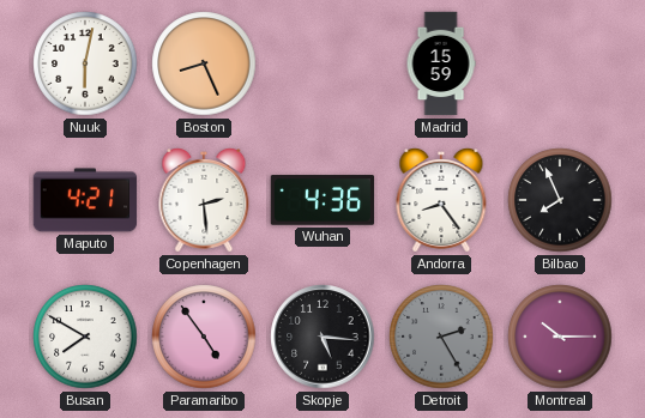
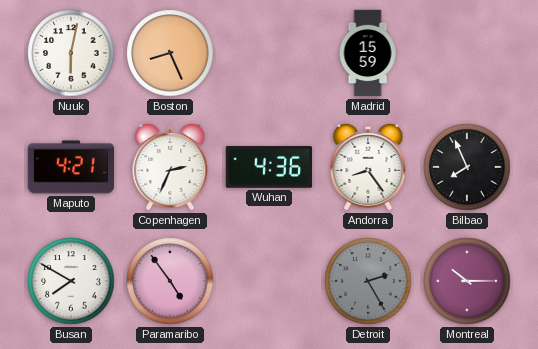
Copenhagen: 2:29 -> 2:34
Skopje: 5:16 -> none
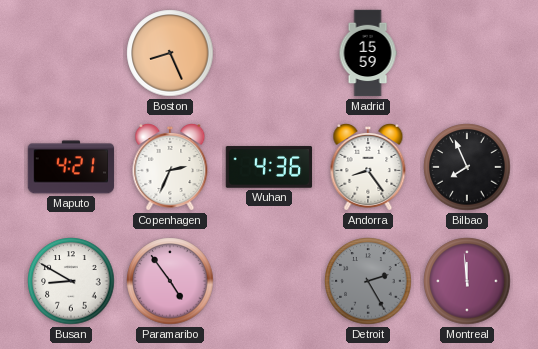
Nuuk: 6:02 -> none
Busan: 7:50 -> 8:50
Montreal: 10:15 -> 11:59
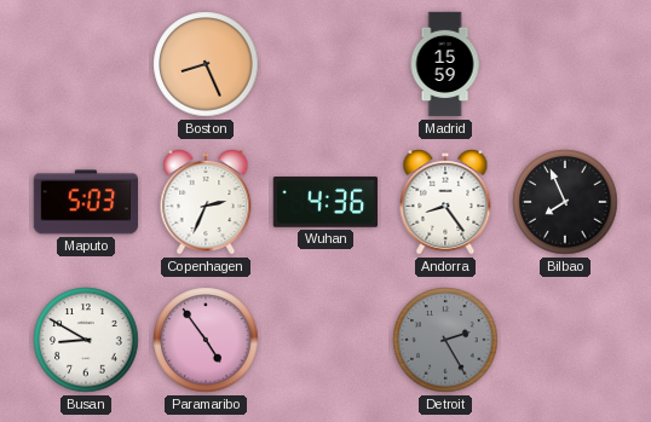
Maputo: 4:21 -> 5:03
Montreal: 11:59 -> none
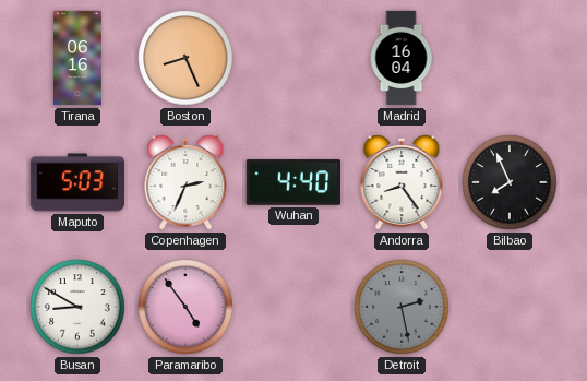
Tirana: none -> 06:16
Madrid: 15:59 -> 16:04
Wuhan: 4:36 -> 4:40
Detroit: 2:25 -> 2:28
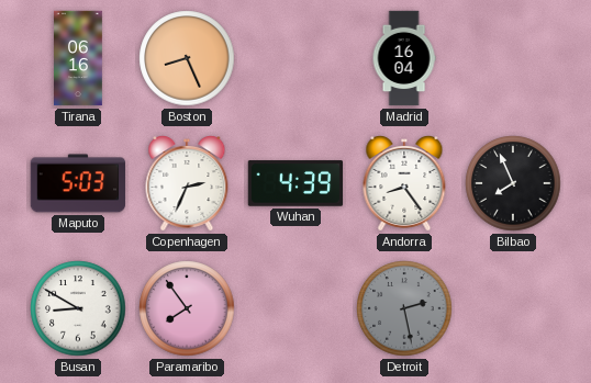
Wuhan: 4:40 -> 4:39
Paramaribo: 4:54 -> 7:54
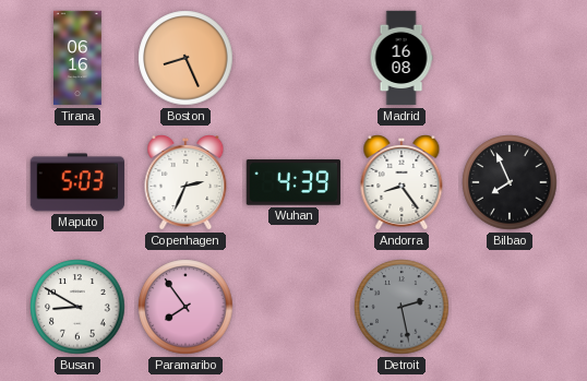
Madrid: 16:04 -> 16:08
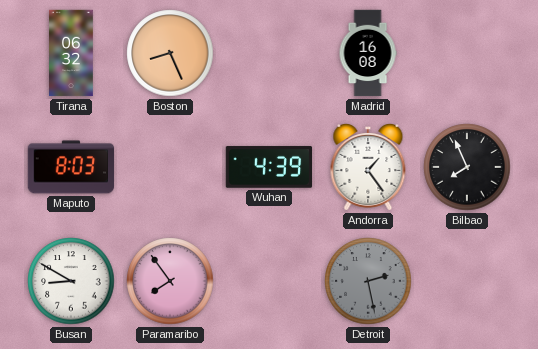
Tirana: 06:16 -> 06:32
Maputo: 5:03 -> 8:03
Copenhagen: 2:34 -> none
Andorra: 8:24 -> 1:24
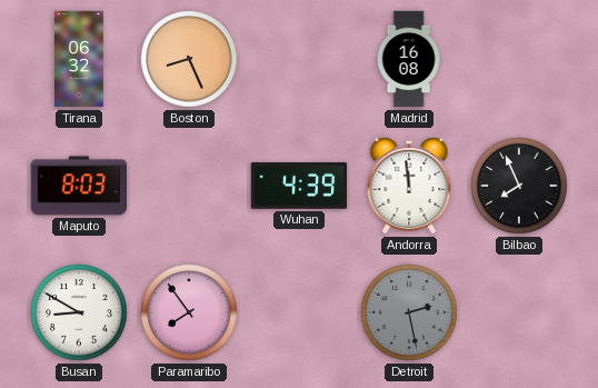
Andorra: 1:24 -> 11:59
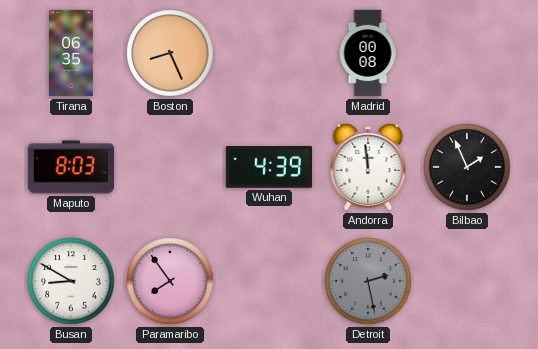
Tirana: 06:32 -> 06:35
Madrid: 16:08 -> 00:08
Bilbao: 7:56 -> 1:56
